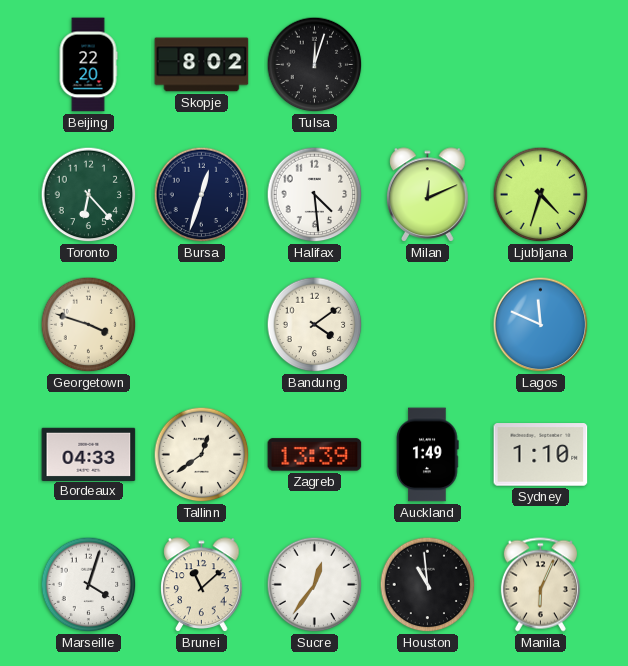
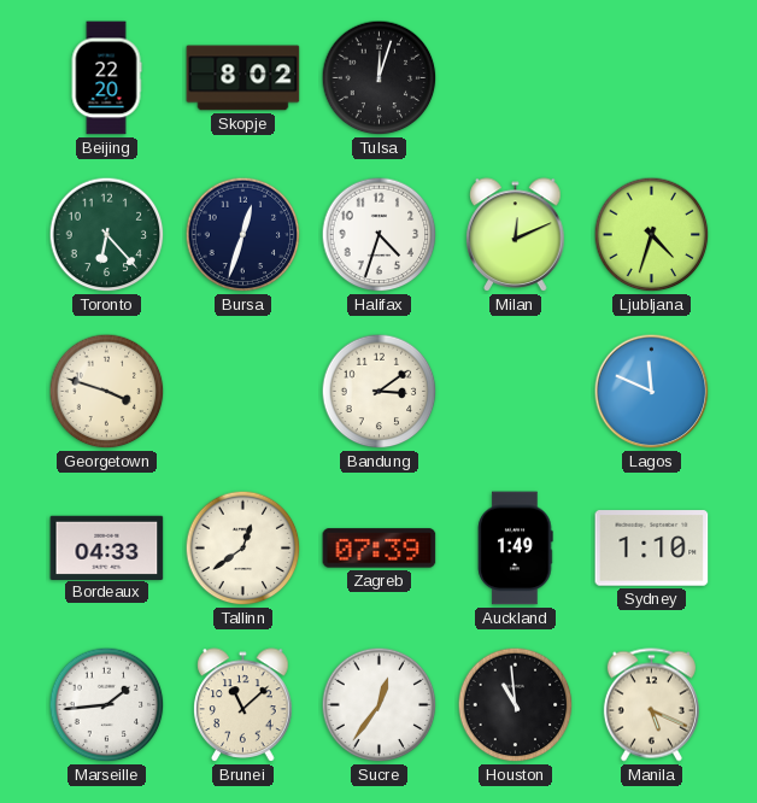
Halifax: 4:29 -> 4:33
Bandung: 4:09 -> 3:09
Zagreb: 13:39 -> 07:39
Marseille: 4:03 -> 1:44
Manila: 6:04 -> 5:19
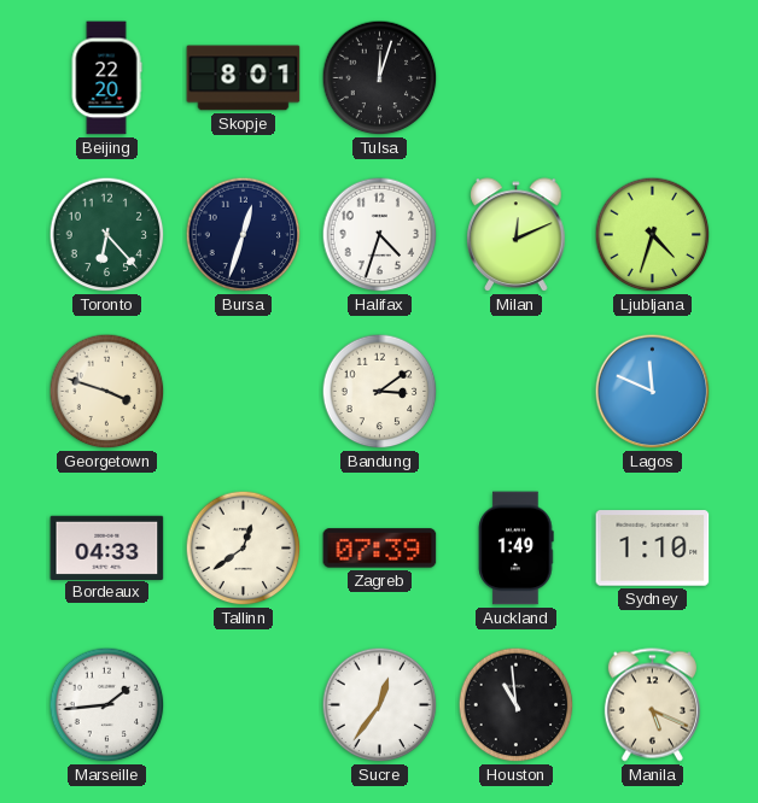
Skopje: 8:02 -> 8:01
Brunei: 11:08 -> none
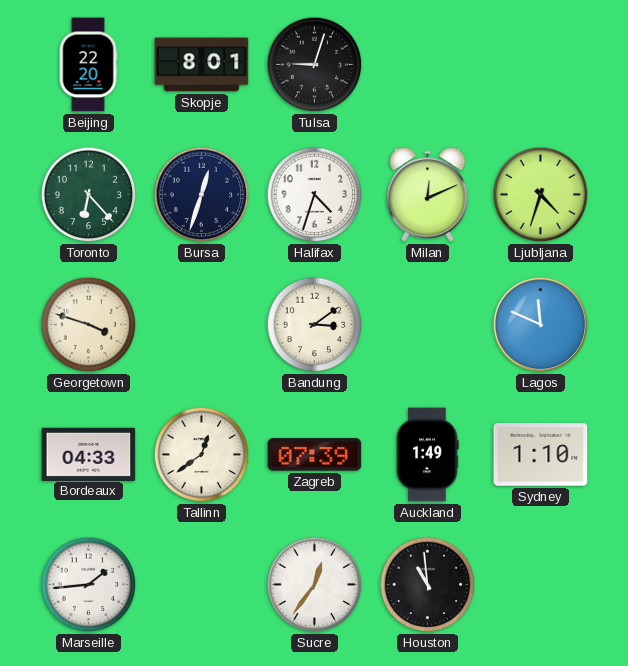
Tulsa: 12:03 -> 9:03
Manila: 5:19 -> none
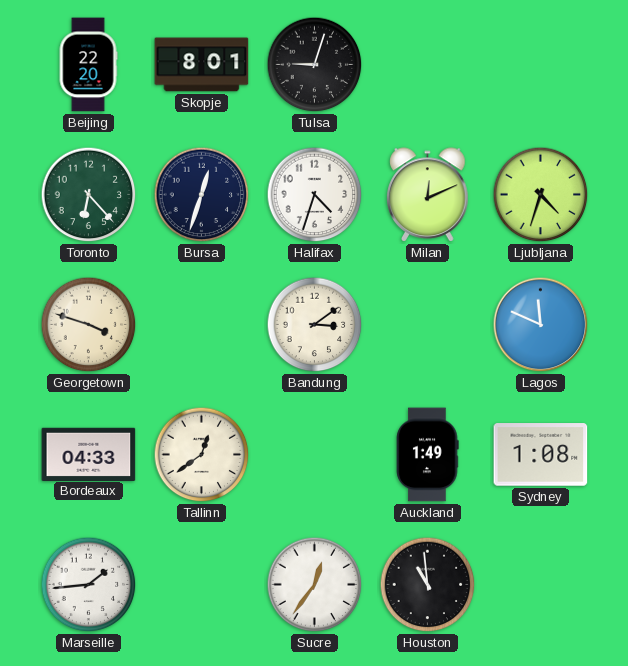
Zagreb: 07:39 -> none
Sydney: 1:10 -> 1:08
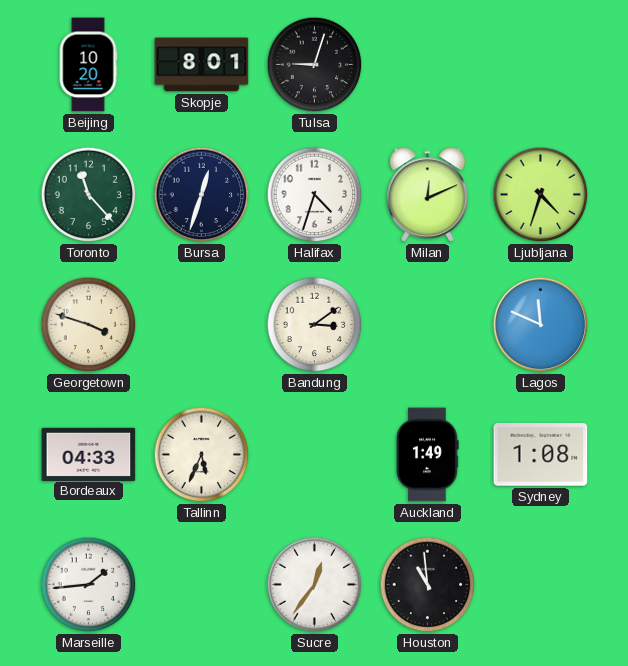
Beijing: 22:20 -> 10:20
Toronto: 6:23 -> 11:23
Tallinn: 12:39 -> 5:34
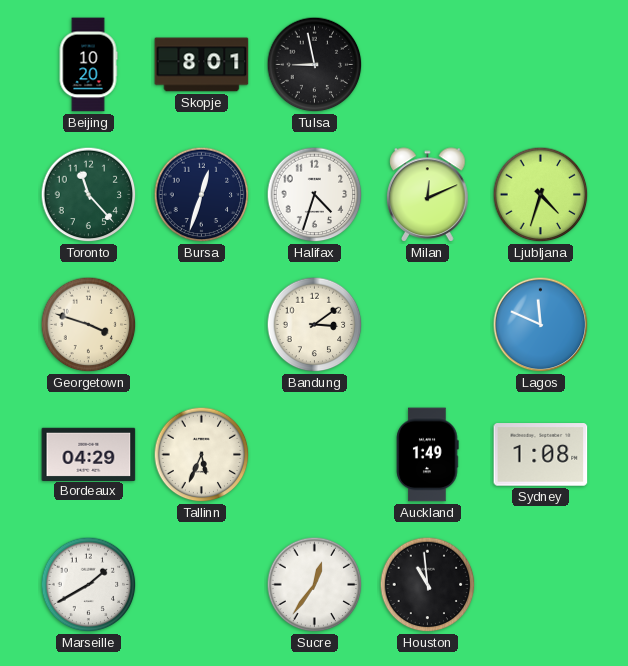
Tulsa: 9:03 -> 8:58
Bordeaux: 04:33 -> 04:29
Marseille: 1:44 -> 1:40
